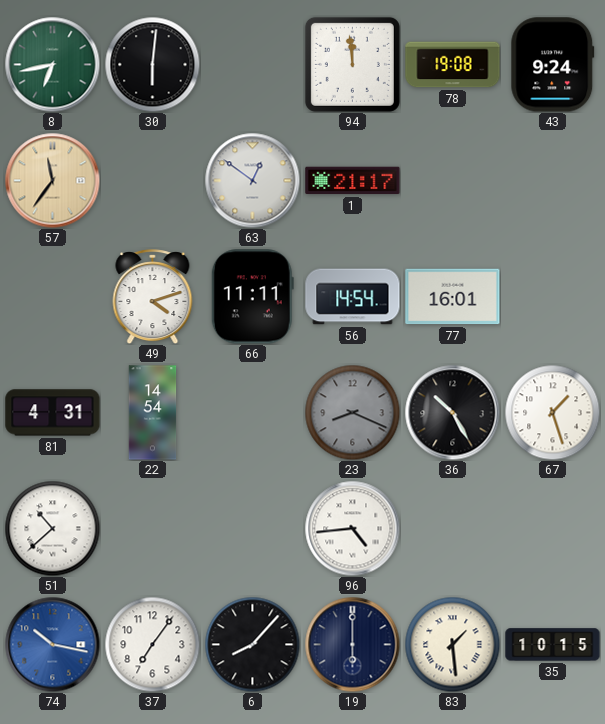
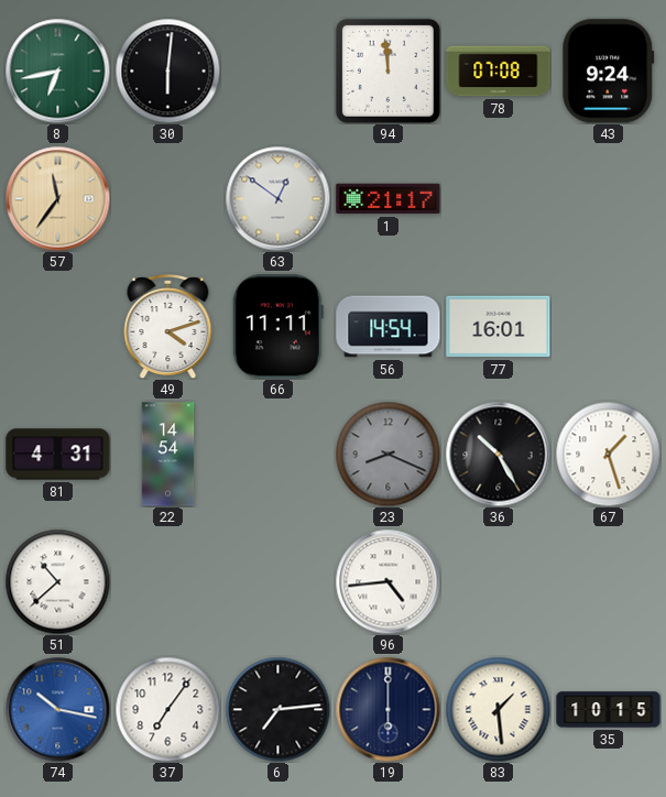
78: 19:08 -> 07:08
6: 8:07 -> 7:14
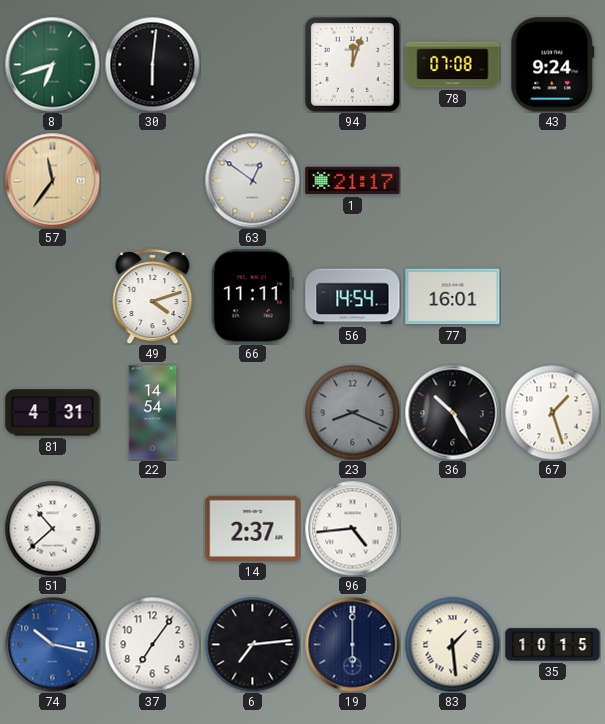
8: 6:43 -> 6:42
94: 11:59 -> 12:03
14: none -> 2:37
